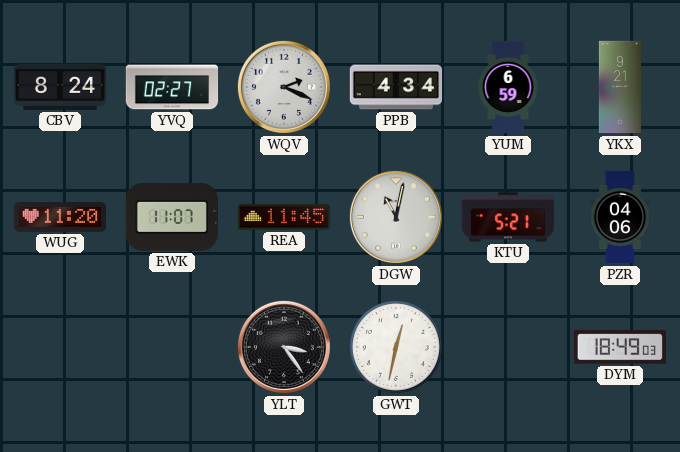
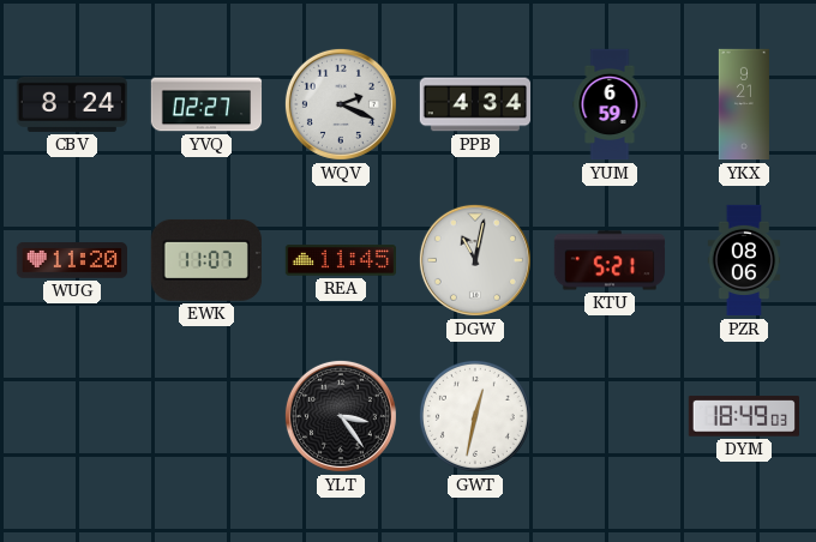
PZR: 04:06 -> 08:06
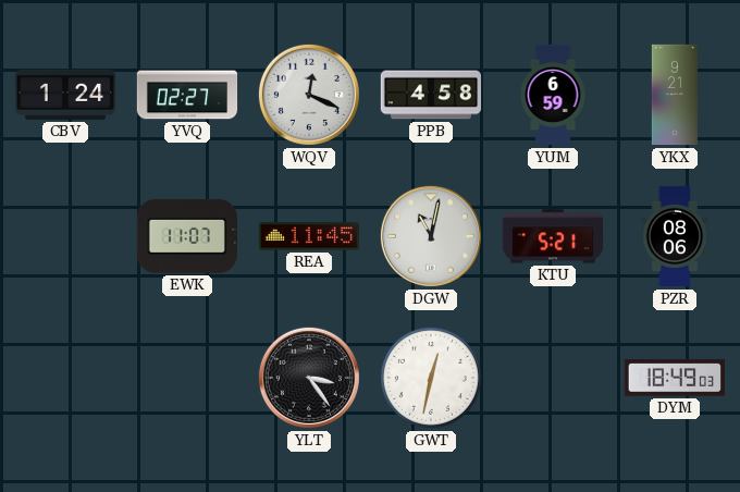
CBV: 8:24 -> 1:24
WQV: 2:19 -> 12:19
PPB: 4:34 -> 4:58
WUG: 11:20 -> none
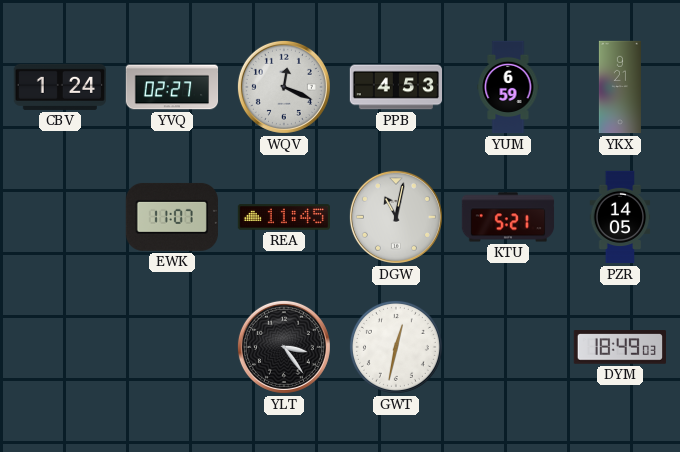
PPB: 4:58 -> 4:53
PZR: 08:06 -> 14:05
